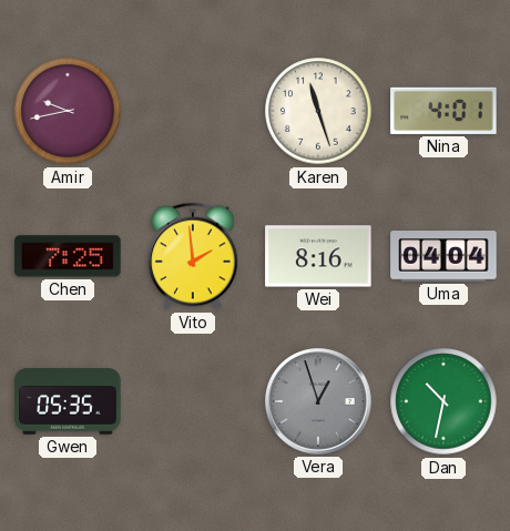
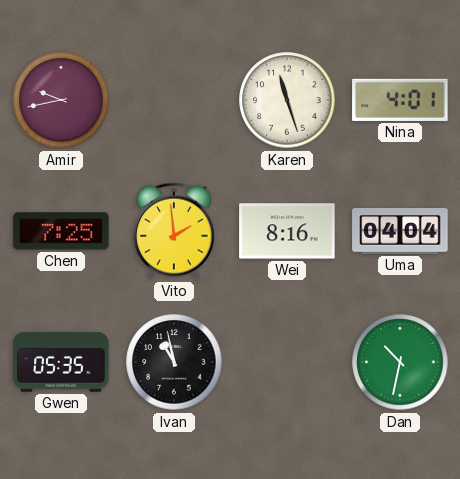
Ivan: none -> 10:58
Vera: 12:57 -> none
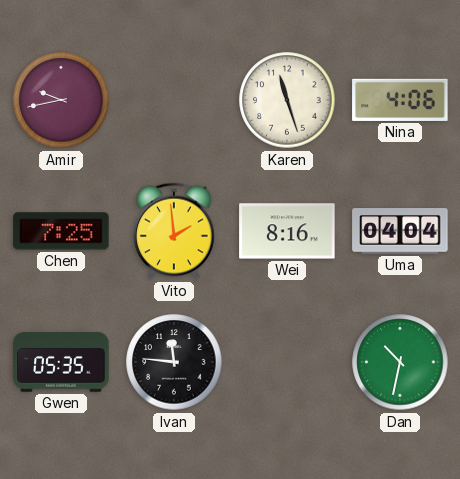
Nina: 4:01 -> 4:06
Ivan: 10:58 -> 11:46
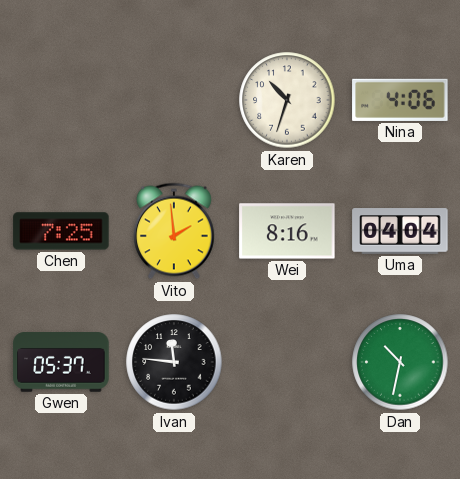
Amir: 9:43 -> none
Karen: 11:27 -> 10:33
Gwen: 05:35 -> 05:37
